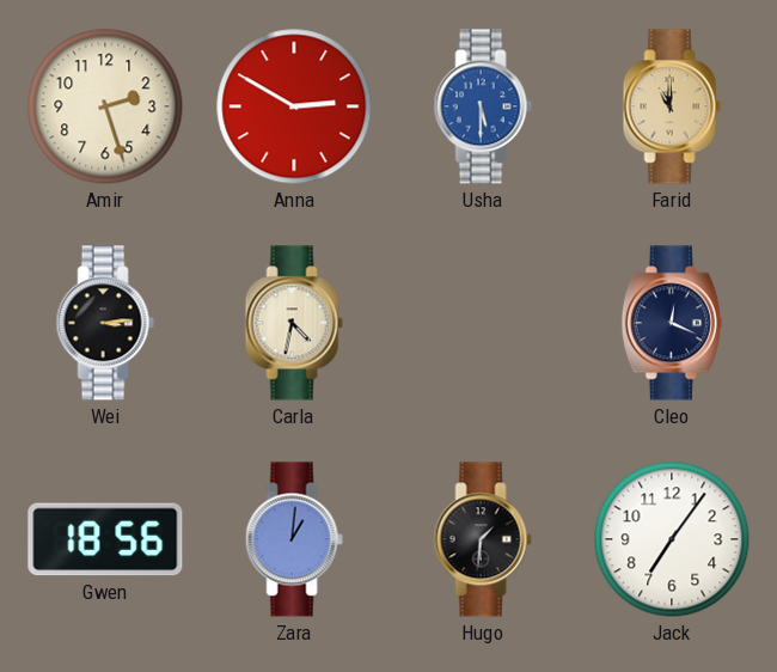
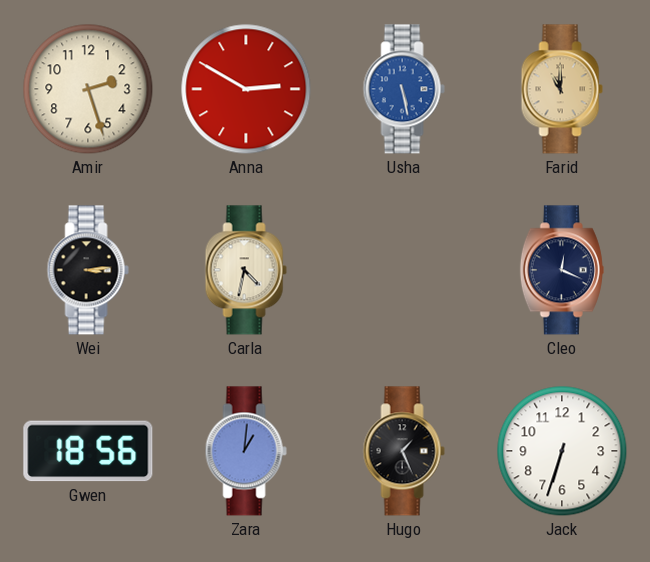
Usha: 5:30 -> 5:28
Hugo: 1:31 -> 1:26
Jack: 7:06 -> 6:33
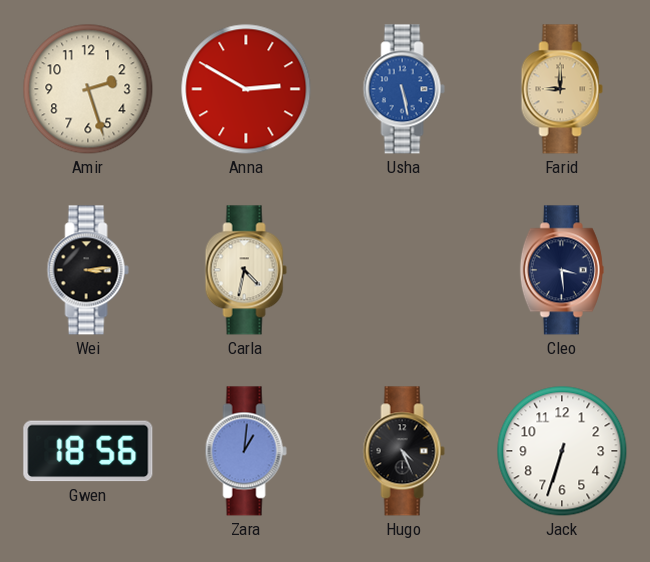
Farid: 11:00 -> 9:00
Cleo: 12:19 -> 3:29
Hugo: 1:26 -> 4:26
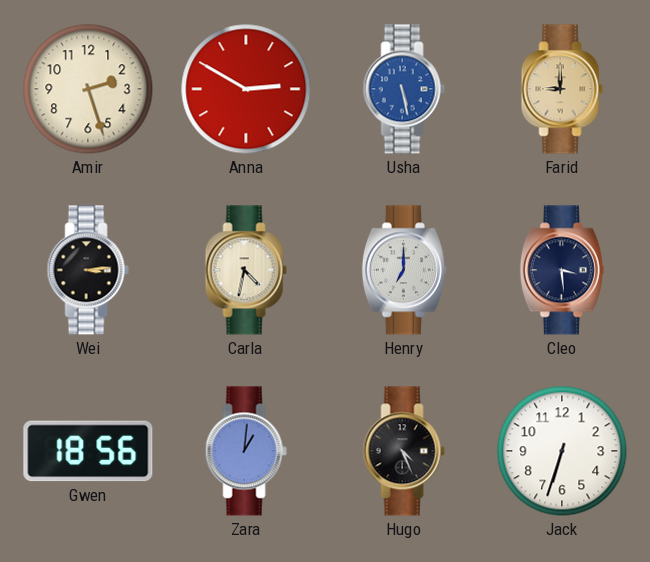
Henry: none -> 7:00
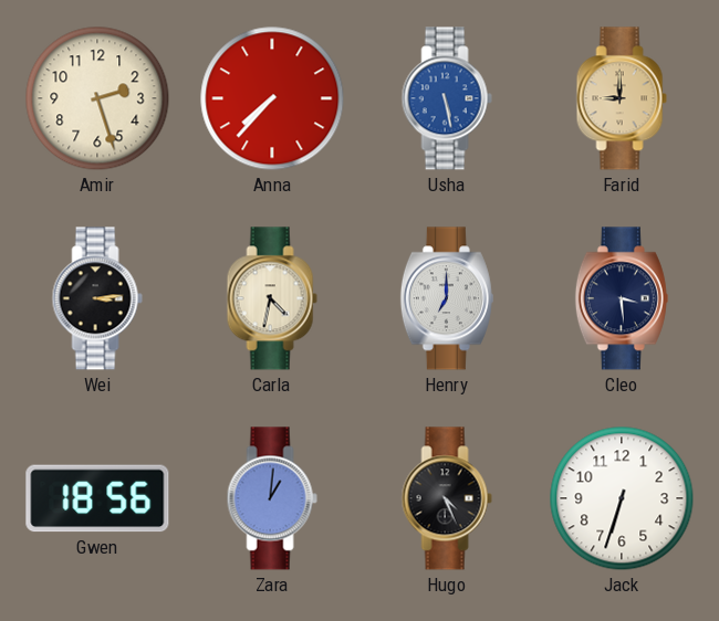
Anna: 2:50 -> 7:37
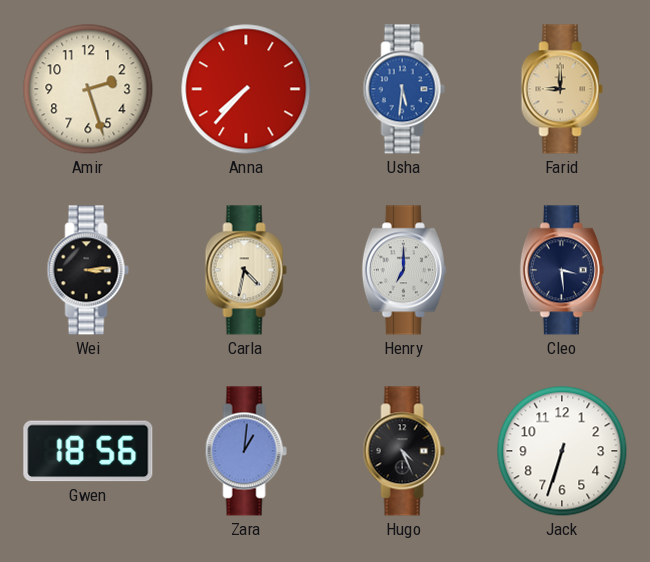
Usha: 5:28 -> 5:31
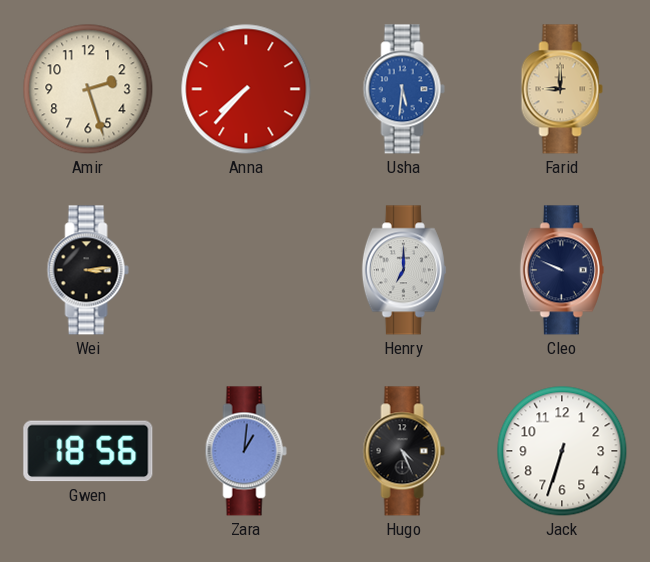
Carla: 4:32 -> none
Cleo: 3:29 -> 9:49
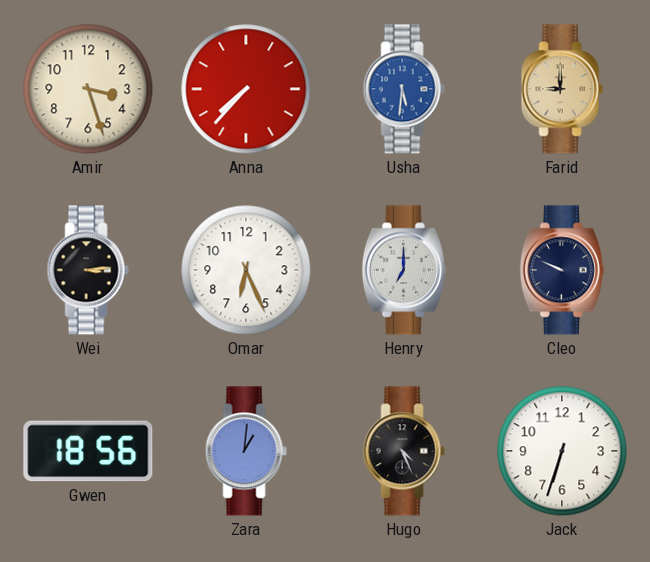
Amir: 2:27 -> 3:27
Omar: none -> 6:26
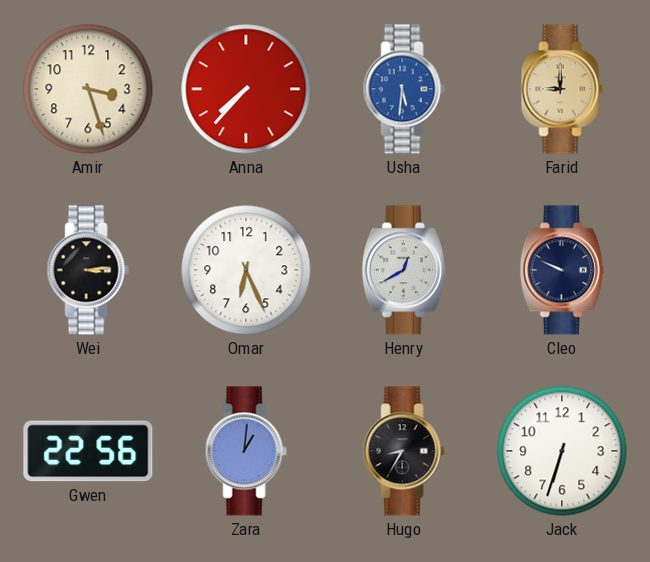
Henry: 7:00 -> 12:40
Gwen: 18:56 -> 22:56
Hugo: 4:26 -> 8:35
